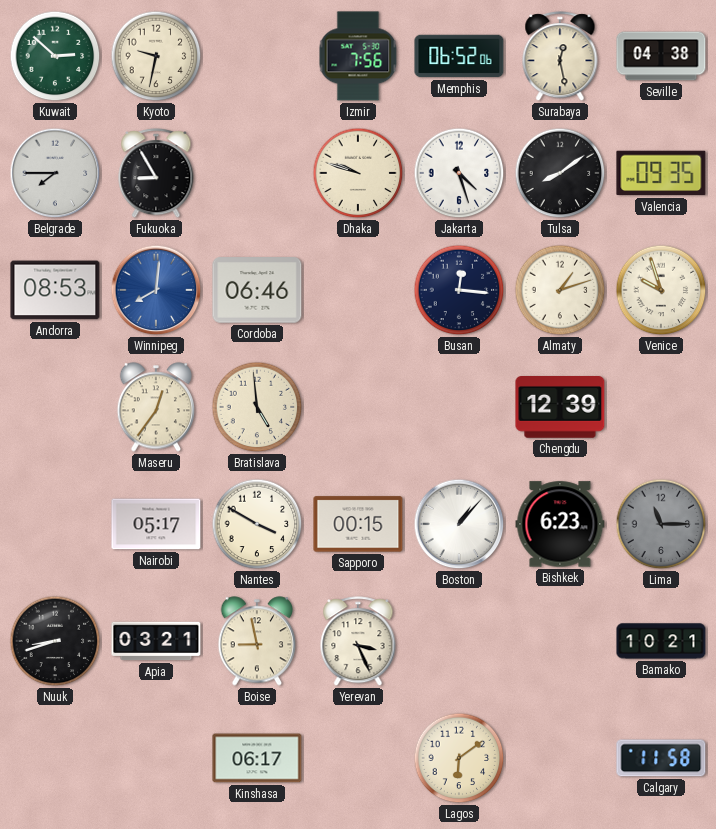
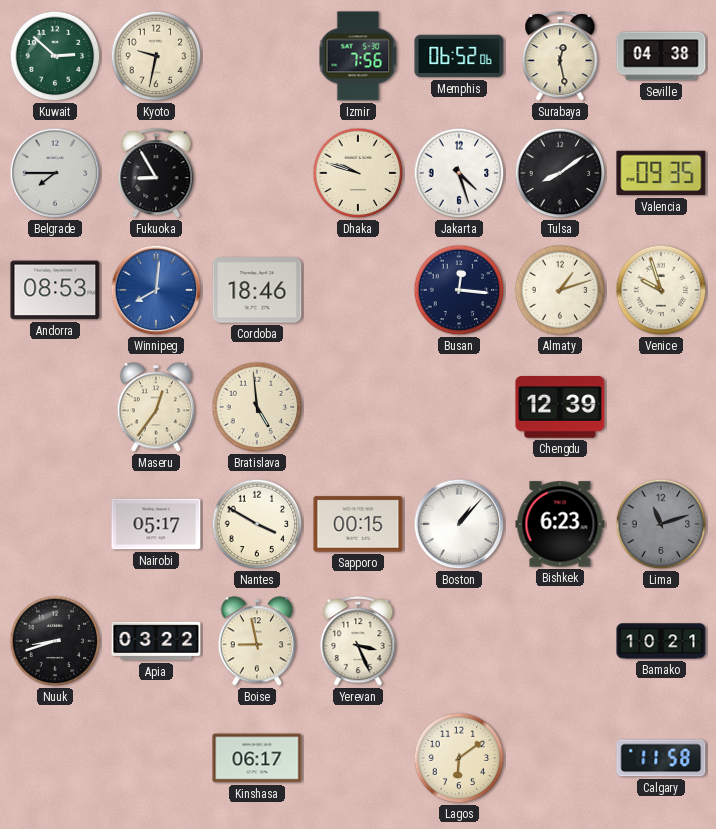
Cordoba: 06:46 -> 18:46
Lima: 11:15 -> 11:12
Apia: 03:21 -> 03:22
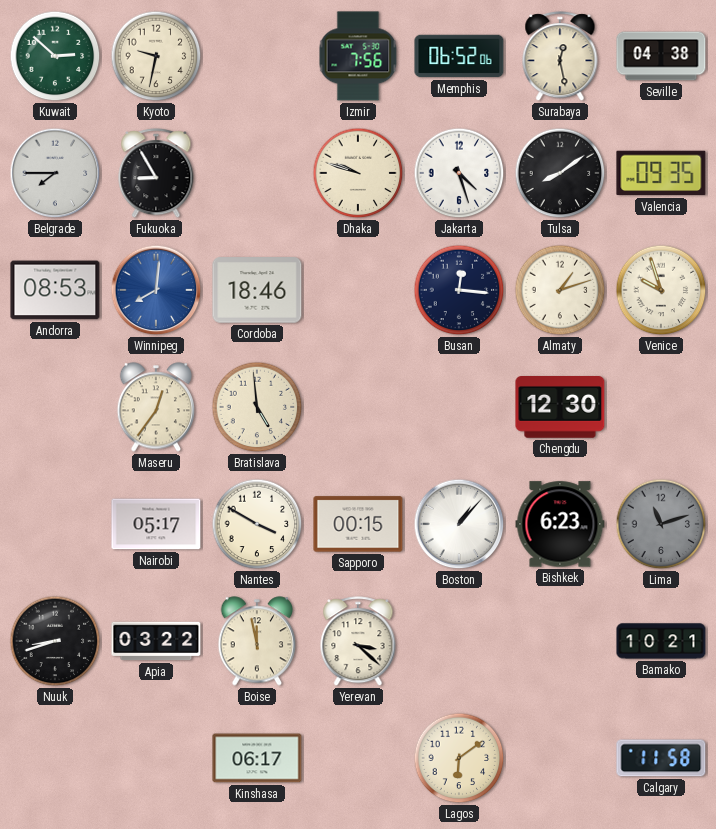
Chengdu: 12:39 -> 12:30
Boise: 8:58 -> 11:58
Yerevan: 3:26 -> 3:22
